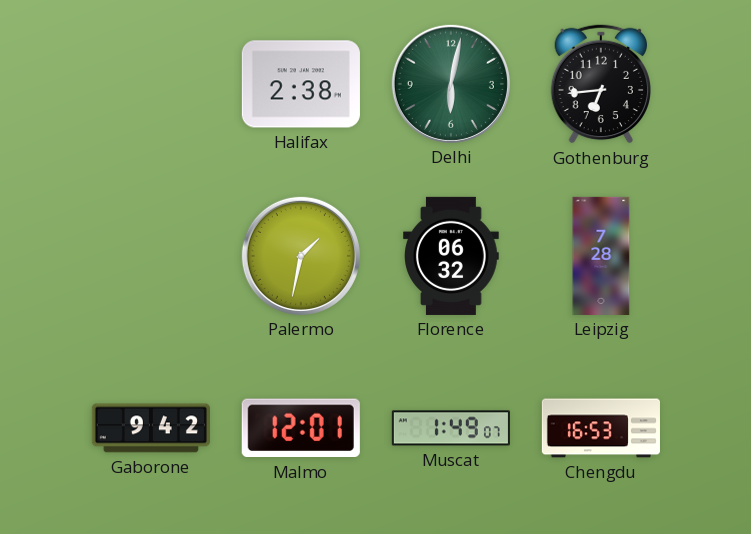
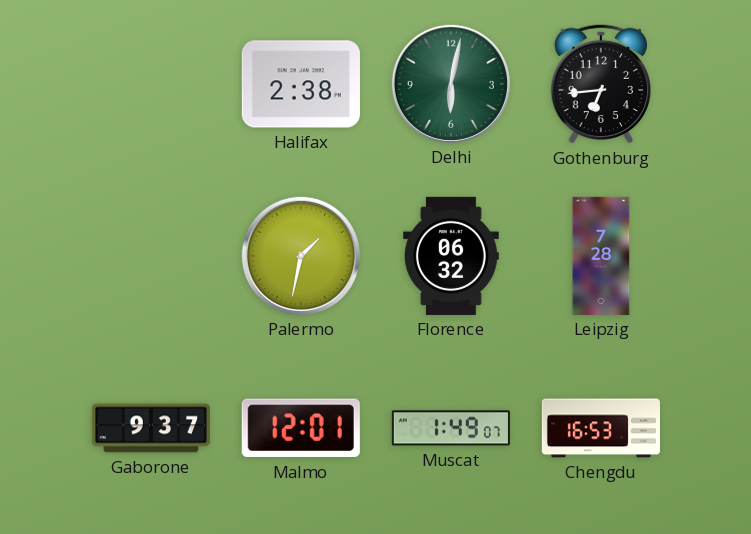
Gaborone: 9:42 -> 9:37
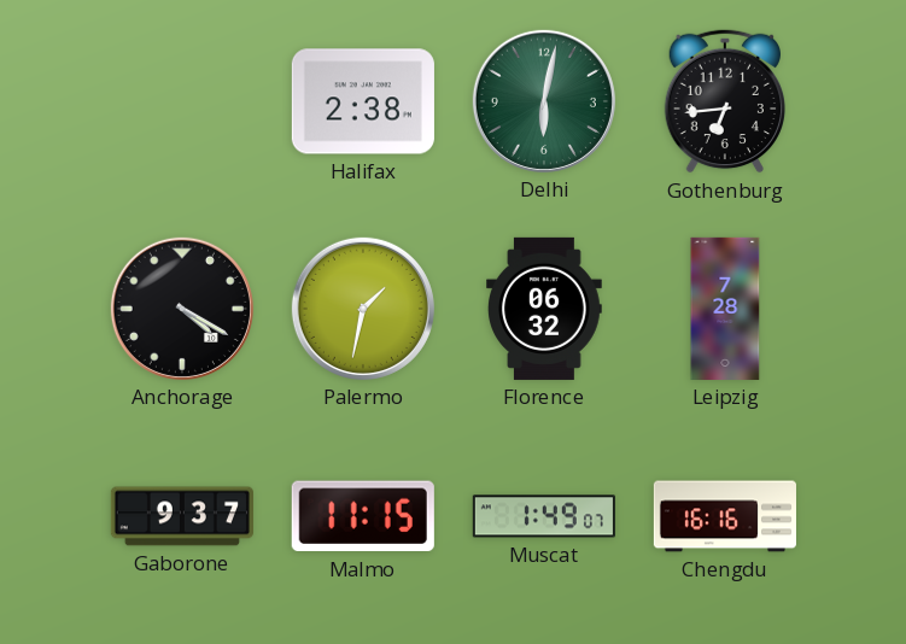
Anchorage: none -> 4:20
Malmo: 12:01 -> 11:15
Chengdu: 16:53 -> 16:16
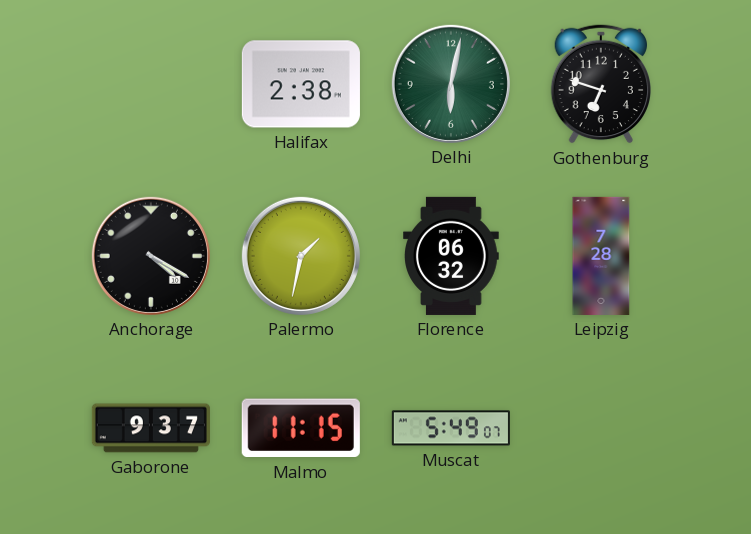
Gothenburg: 6:44 -> 6:48
Muscat: 1:49 -> 5:49
Chengdu: 16:16 -> none
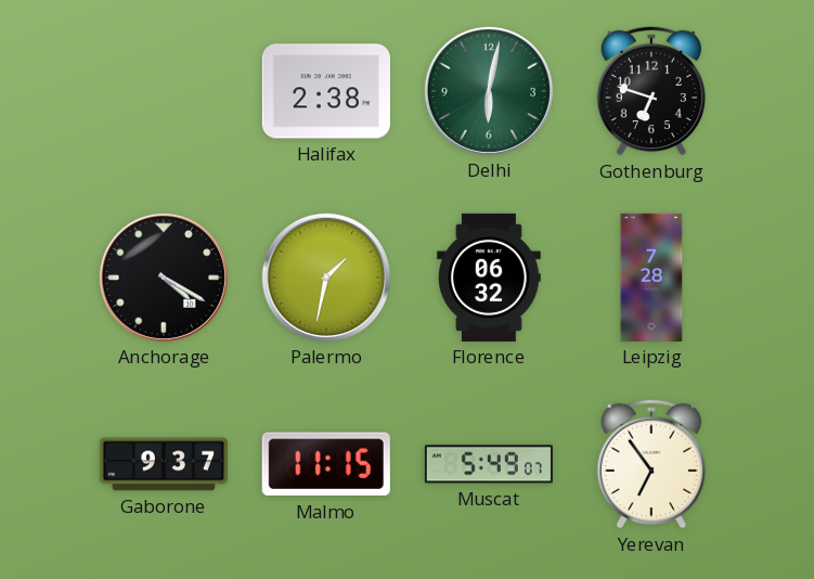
Yerevan: none -> 6:54
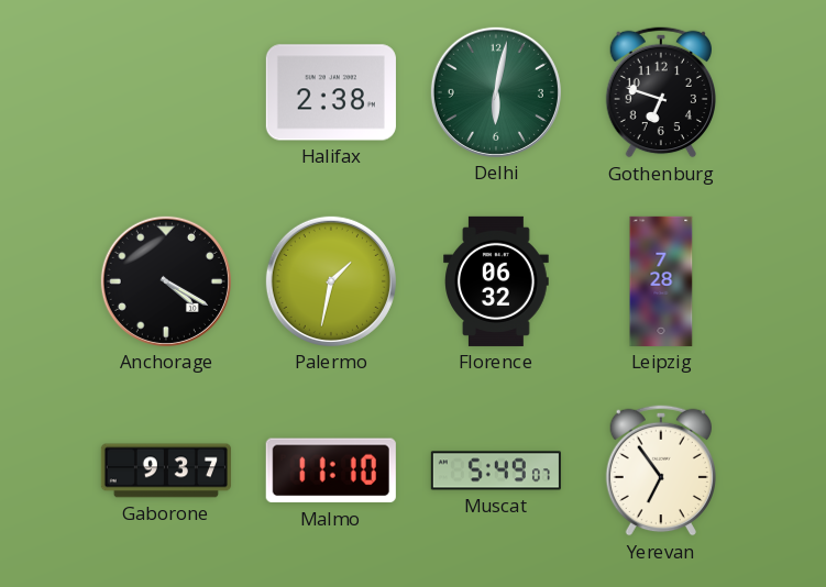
Malmo: 11:15 -> 11:10
